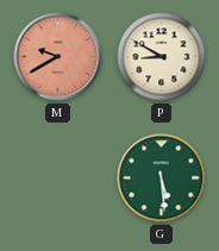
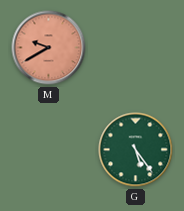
P: 8:50 -> none
G: 5:29 -> 5:24
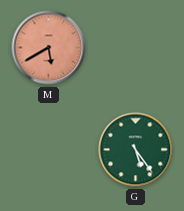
M: 9:40 -> 5:40
